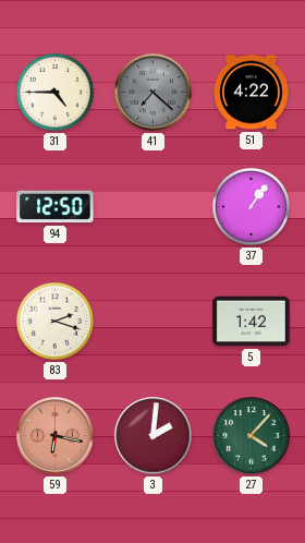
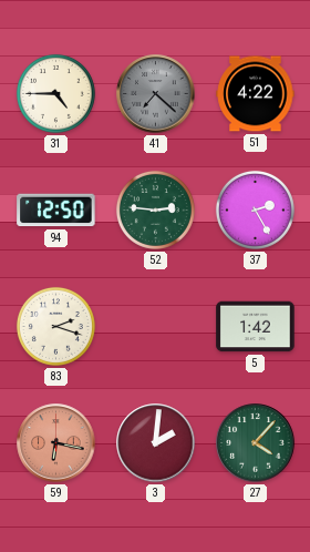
52: none -> 2:46
37: 1:06 -> 2:25
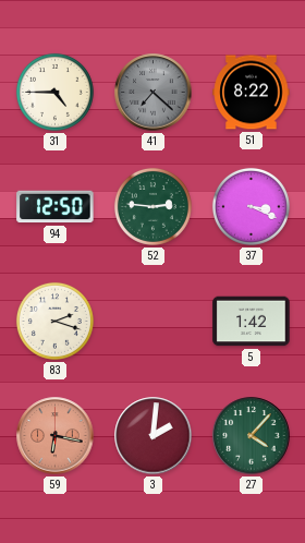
51: 4:22 -> 8:22
37: 2:25 -> 3:19
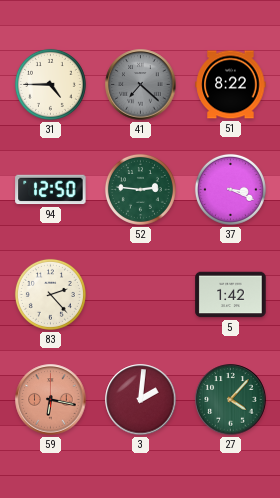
83: 2:18 -> 2:23
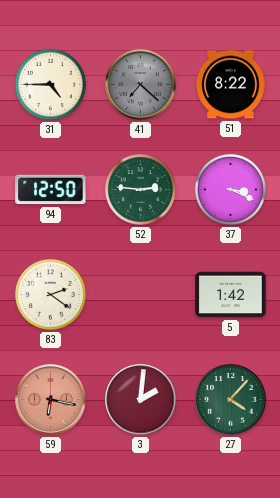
83: 2:23 -> 2:21
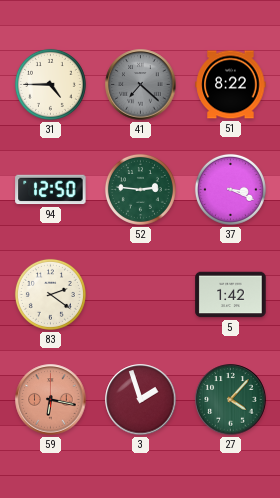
3: 2:01 -> 1:57
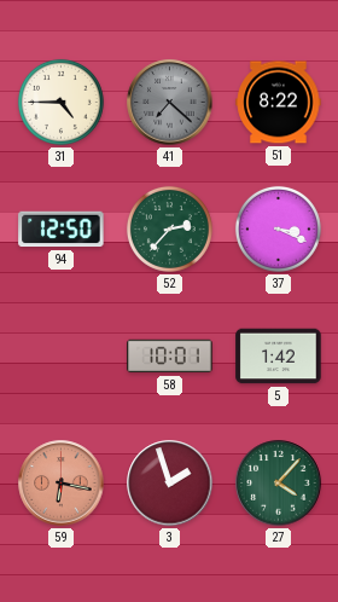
52: 2:46 -> 2:37
83: 2:21 -> none
58: none -> 10:01
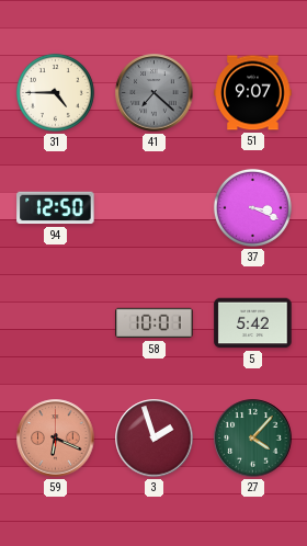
51: 8:22 -> 9:07
52: 2:37 -> none
5: 1:42 -> 5:42
59: 6:17 -> 6:19
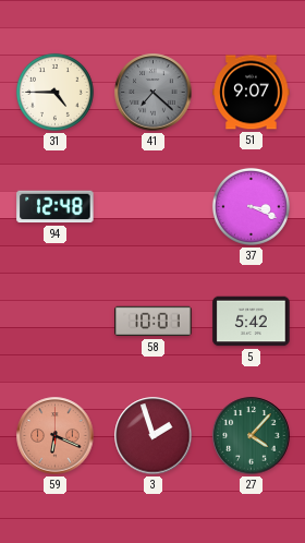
94: 12:50 -> 12:48
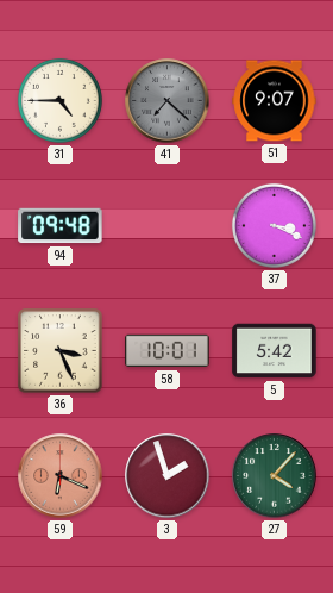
94: 12:48 -> 09:48
36: none -> 3:26
